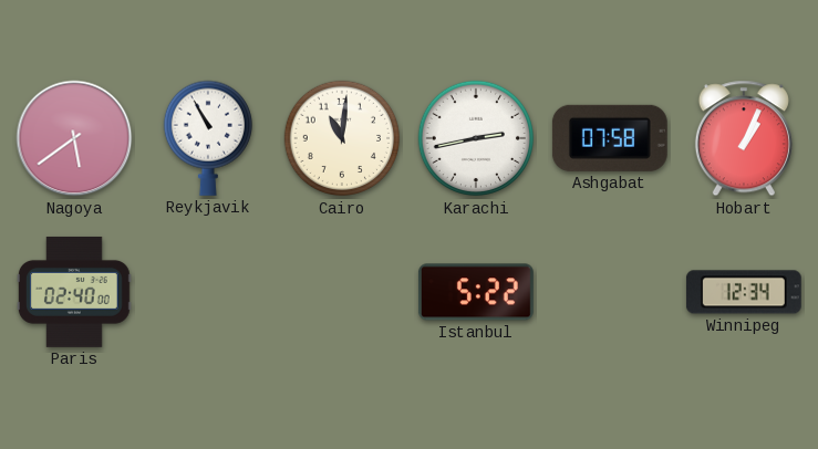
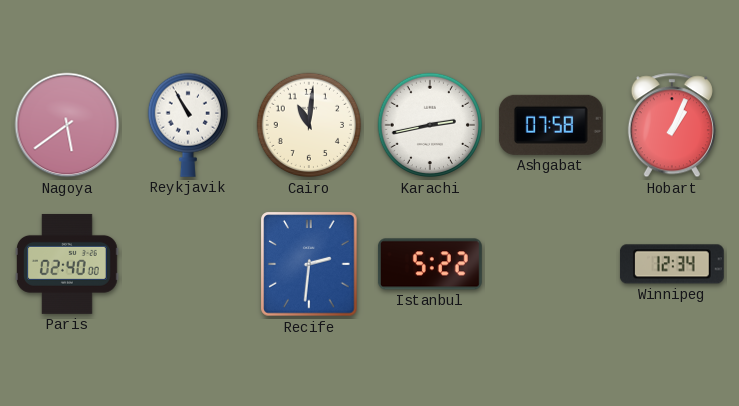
Recife: none -> 2:31
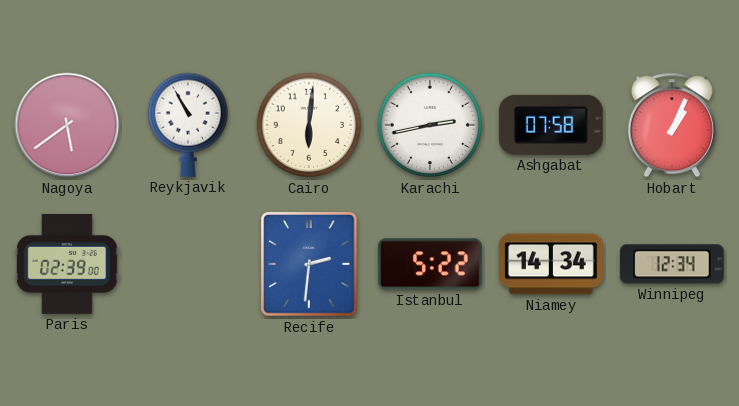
Cairo: 11:01 -> 6:01
Paris: 02:40 -> 02:39
Niamey: none -> 14:34
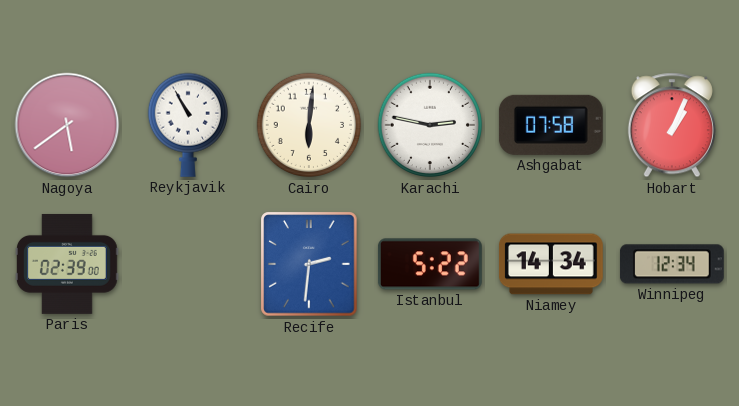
Karachi: 2:43 -> 2:47
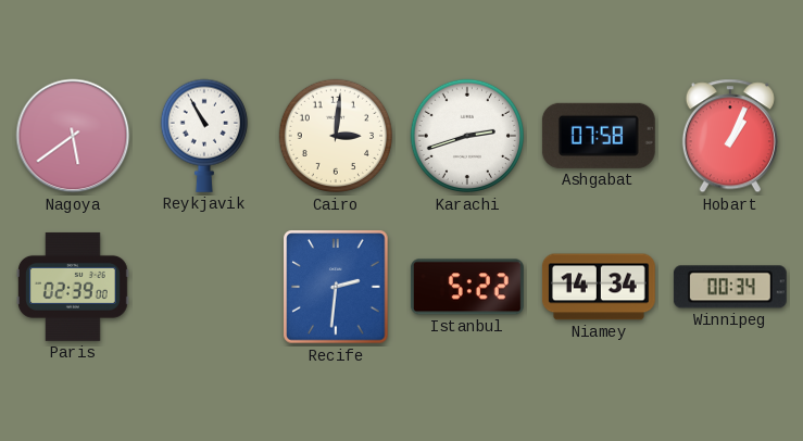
Cairo: 6:01 -> 3:01
Karachi: 2:47 -> 2:42
Winnipeg: 12:34 -> 00:34
